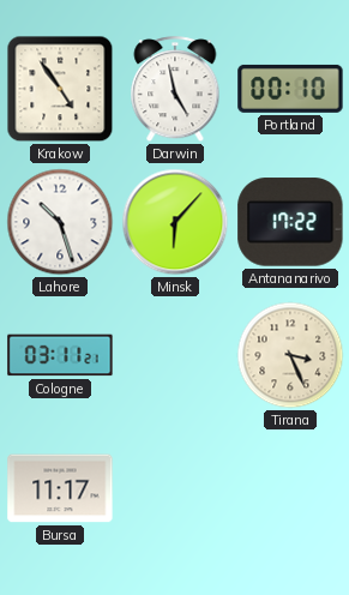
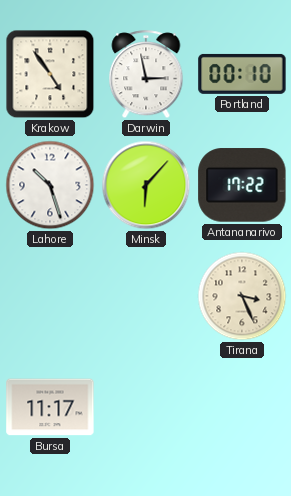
Darwin: 4:58 -> 2:58
Cologne: 03:11 -> none
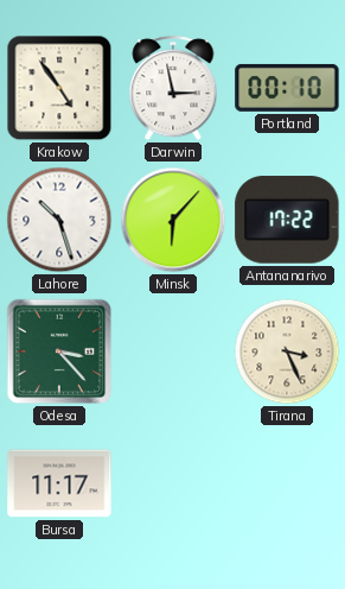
Odesa: none -> 3:23
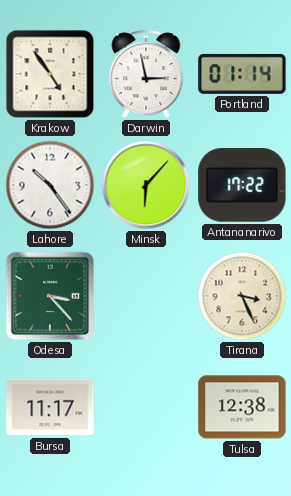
Portland: 00:10 -> 01:14
Lahore: 10:27 -> 10:24
Tulsa: none -> 12:38
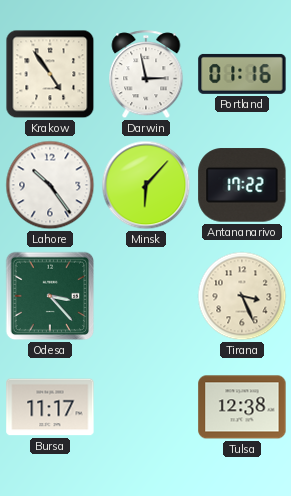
Portland: 01:14 -> 01:16
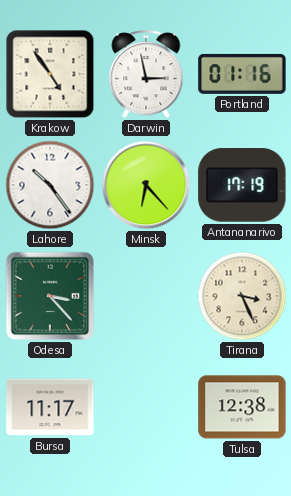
Minsk: 6:07 -> 6:23
Antananarivo: 17:22 -> 17:19
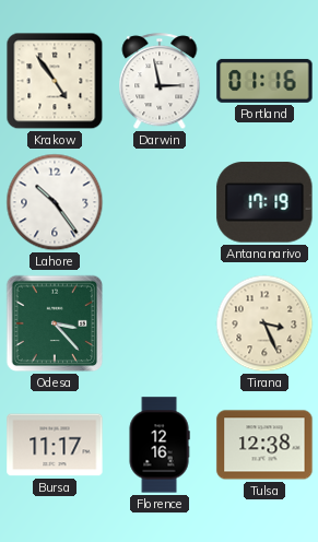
Minsk: 6:23 -> none
Florence: none -> 12:16
